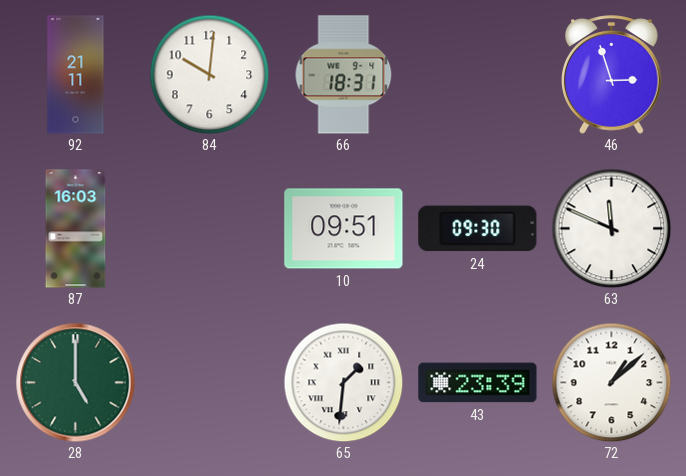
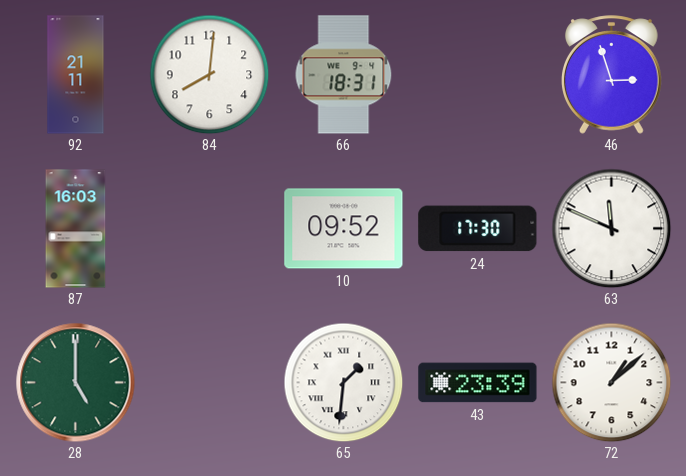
84: 10:01 -> 8:01
10: 09:51 -> 09:52
24: 09:30 -> 17:30
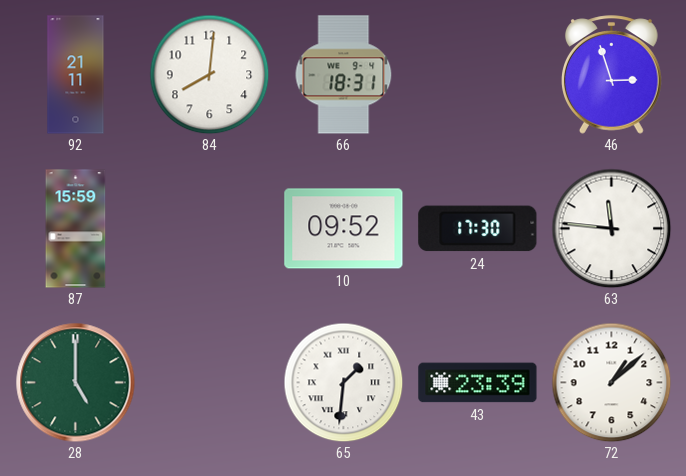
87: 16:03 -> 15:59
63: 11:49 -> 11:46
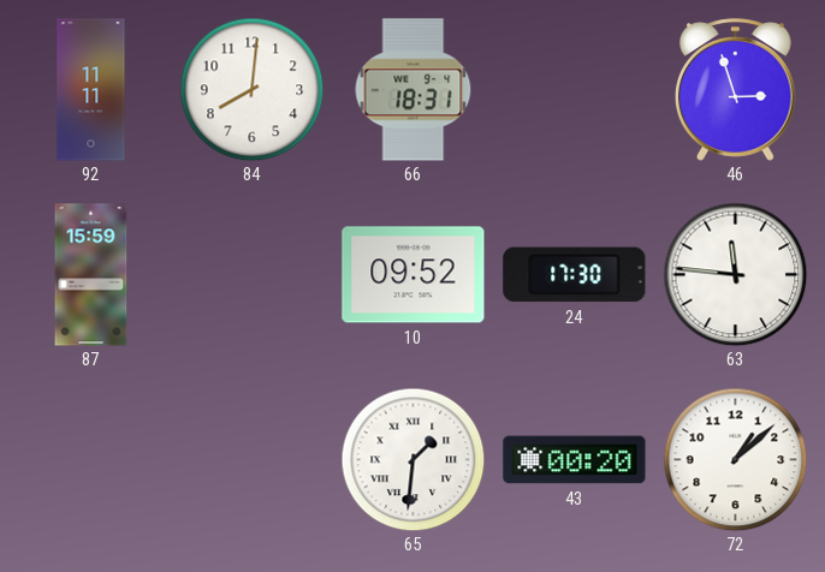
92: 21:11 -> 11:11
28: 5:00 -> none
43: 23:39 -> 00:20
